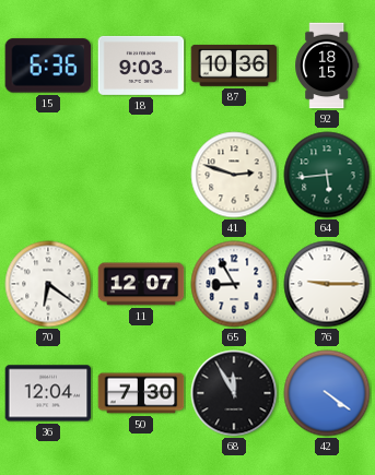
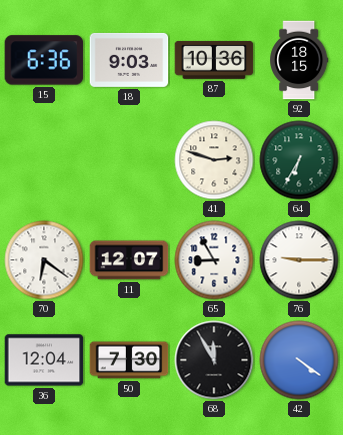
64: 5:44 -> 6:35
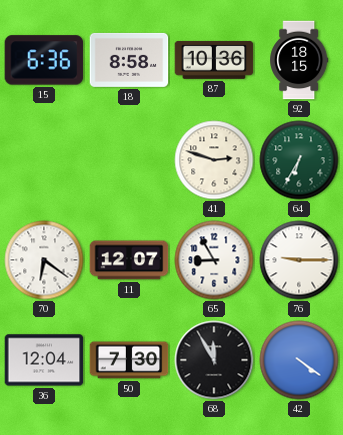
18: 9:03 -> 8:58
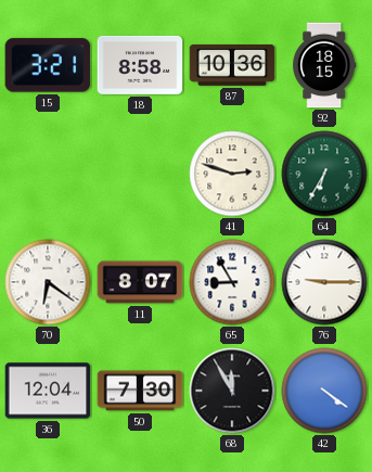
15: 6:36 -> 3:21
11: 12:07 -> 8:07
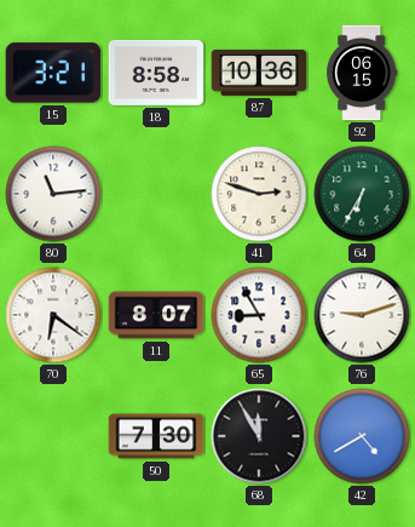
92: 18:15 -> 06:15
80: none -> 11:14
76: 9:15 -> 9:12
36: 12:04 -> none
42: 4:21 -> 4:40
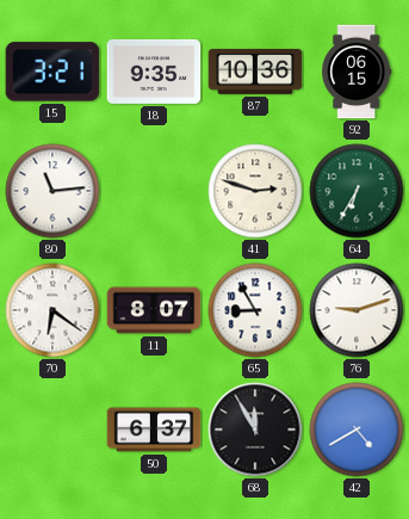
18: 8:58 -> 9:35
50: 7:30 -> 6:37
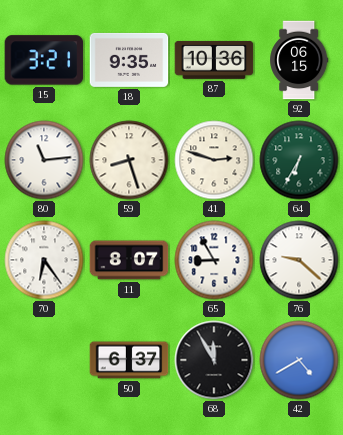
59: none -> 8:27
70: 6:21 -> 6:24
76: 9:12 -> 9:22
